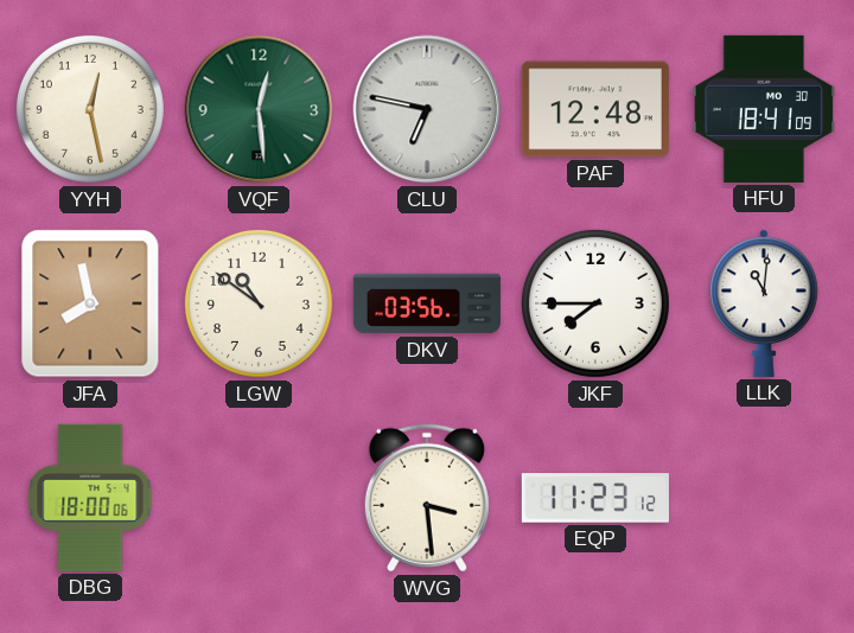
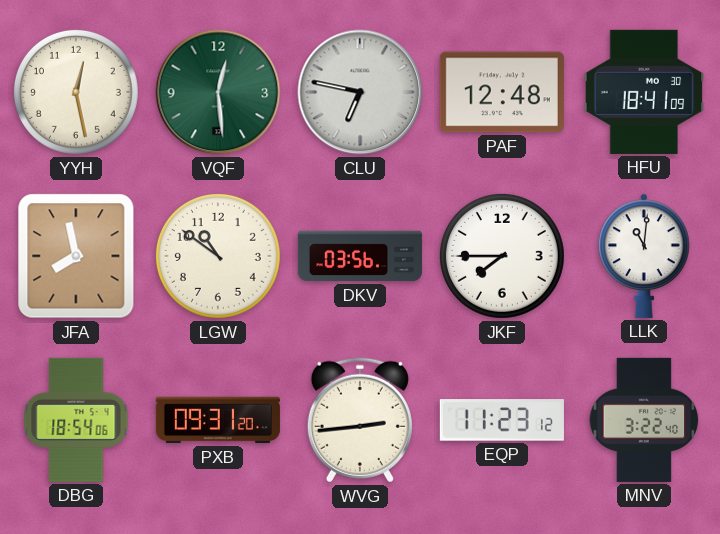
DBG: 18:00 -> 18:54
PXB: none -> 09:31
WVG: 3:29 -> 2:44
MNV: none -> 3:22
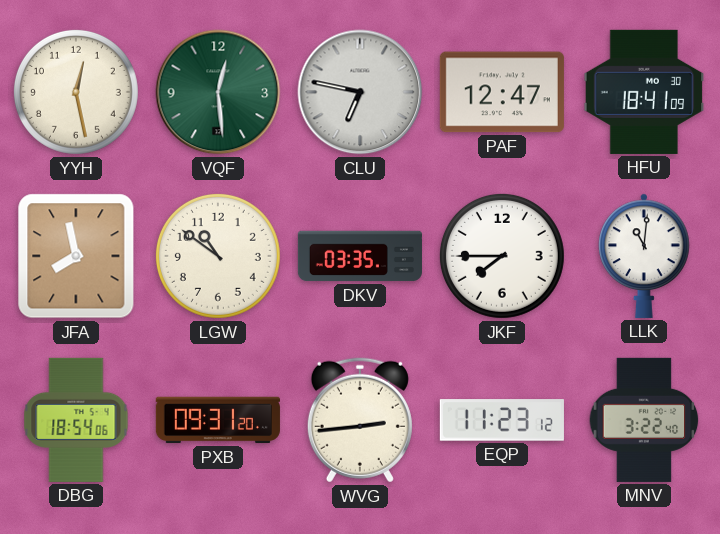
PAF: 12:48 -> 12:47
DKV: 03:56 -> 03:35
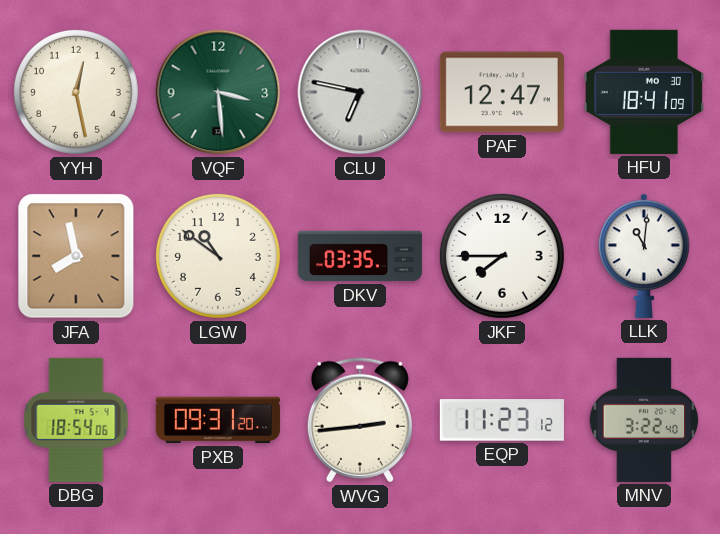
VQF: 12:29 -> 3:29
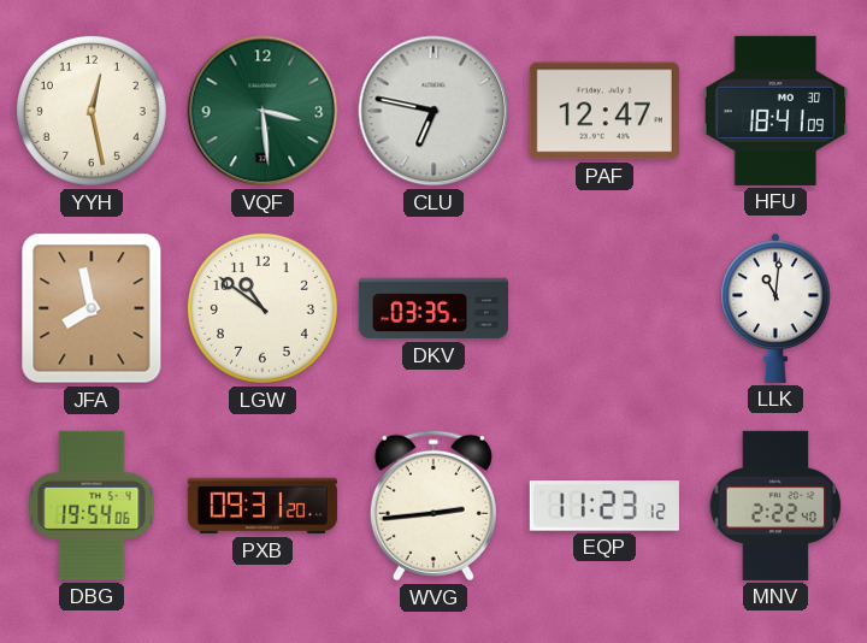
JKF: 7:45 -> none
DBG: 18:54 -> 19:54
MNV: 3:22 -> 2:22
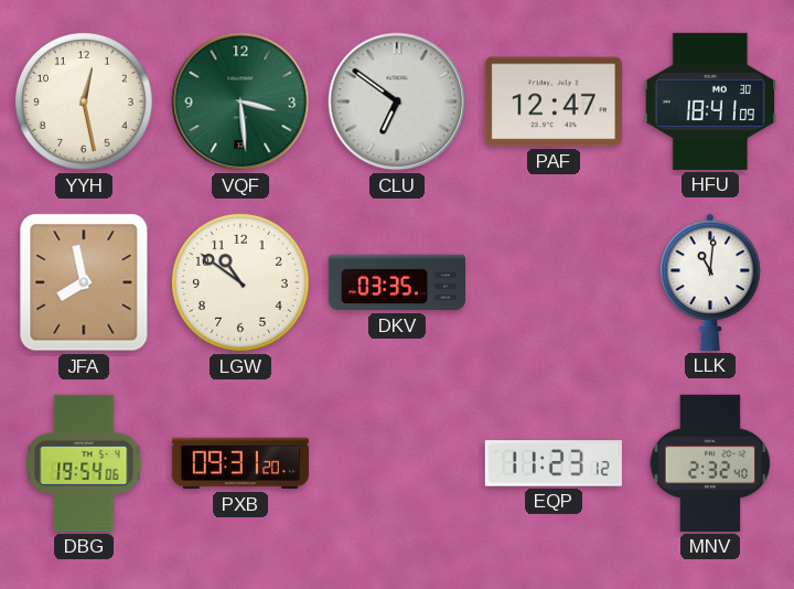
CLU: 6:47 -> 6:51
WVG: 2:44 -> none
MNV: 2:22 -> 2:32
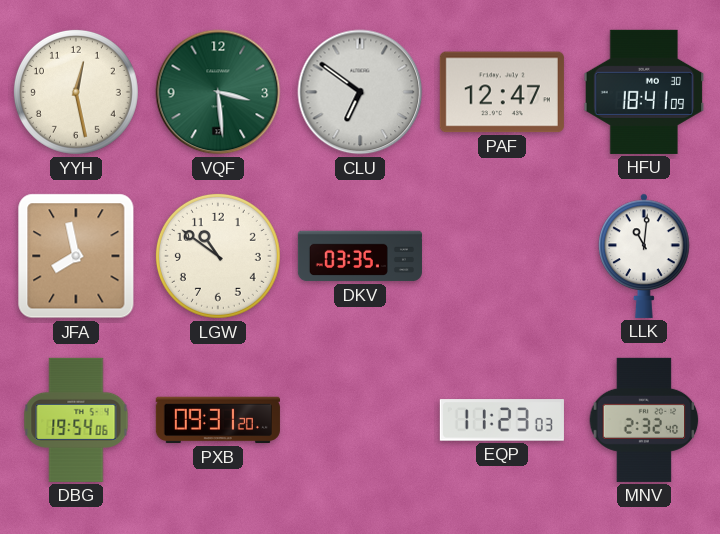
EQP: 11:23:12 -> 11:23:03
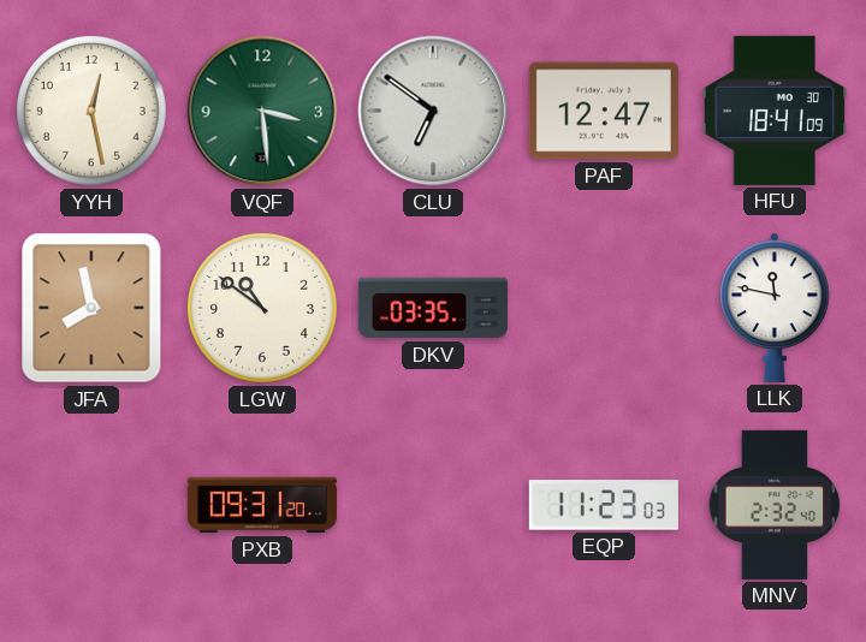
LLK: 11:01 -> 11:47
DBG: 19:54 -> none
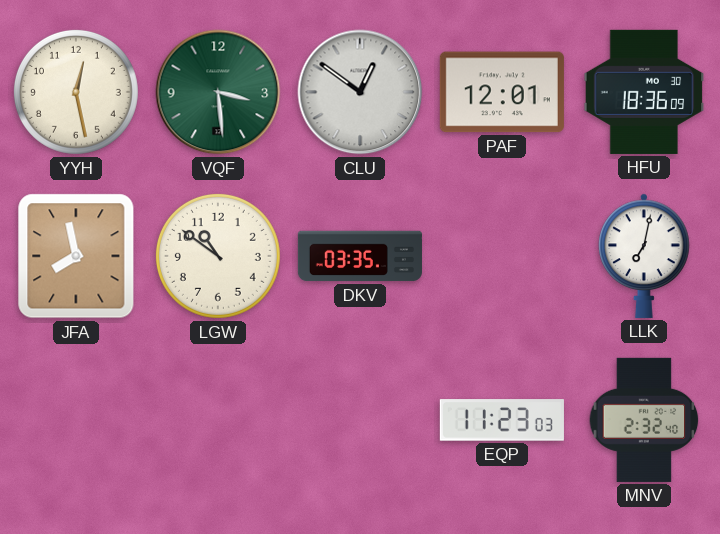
CLU: 6:51 -> 12:51
PAF: 12:47 -> 12:01
HFU: 18:41 -> 18:36
LLK: 11:47 -> 7:02
PXB: 09:31 -> none
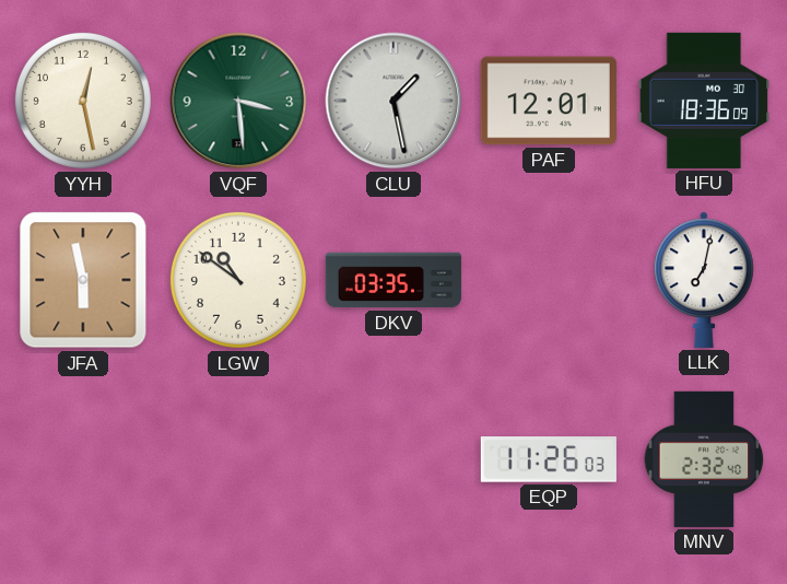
CLU: 12:51 -> 1:28
JFA: 7:58 -> 5:58
EQP: 11:23 -> 11:26
